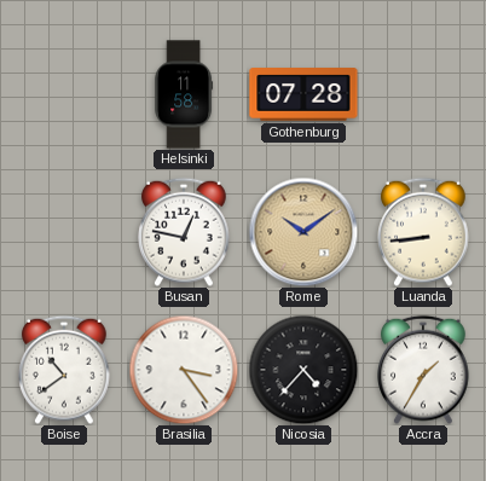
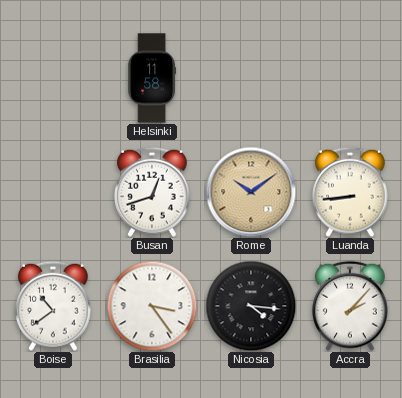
Gothenburg: 07:28 -> none
Busan: 12:47 -> 12:42
Nicosia: 4:37 -> 4:16
Accra: 1:35 -> 2:07
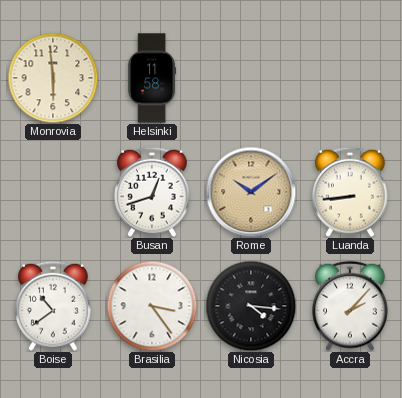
Monrovia: none -> 5:59
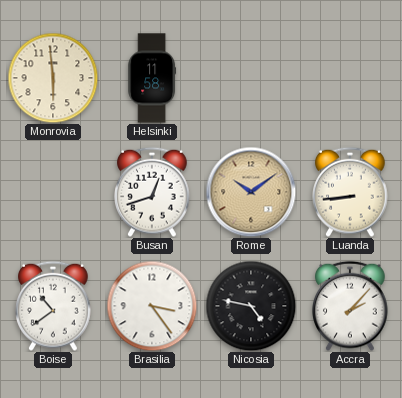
Nicosia: 4:16 -> 4:47
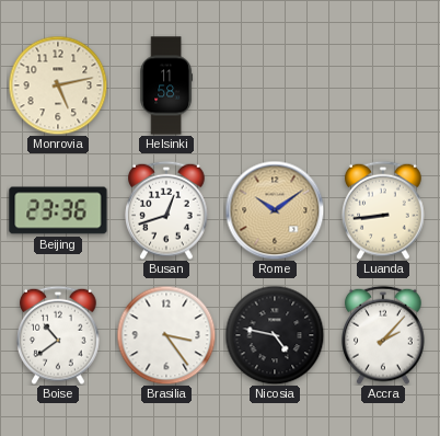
Monrovia: 5:59 -> 5:13
Beijing: none -> 23:36
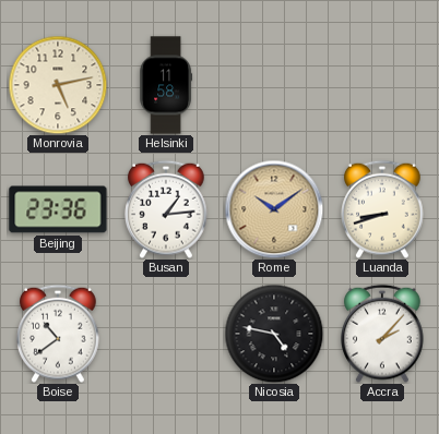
Busan: 12:42 -> 1:14
Luanda: 8:44 -> 8:42
Brasilia: 3:24 -> none
